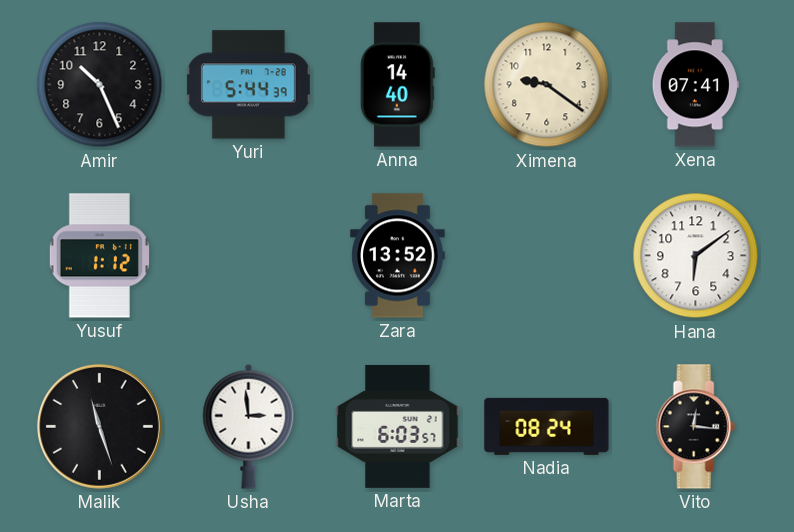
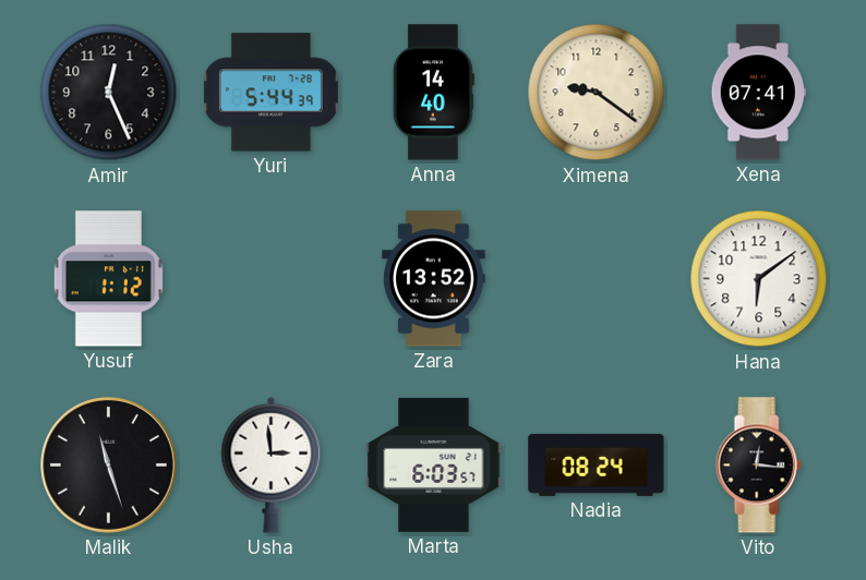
Amir: 10:26 -> 12:26
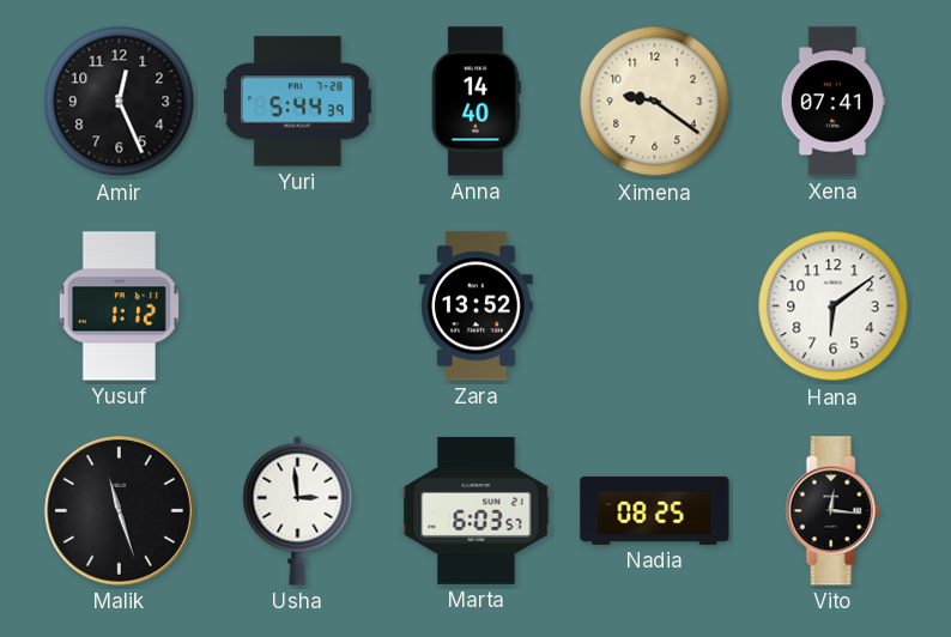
Nadia: 08:24 -> 08:25
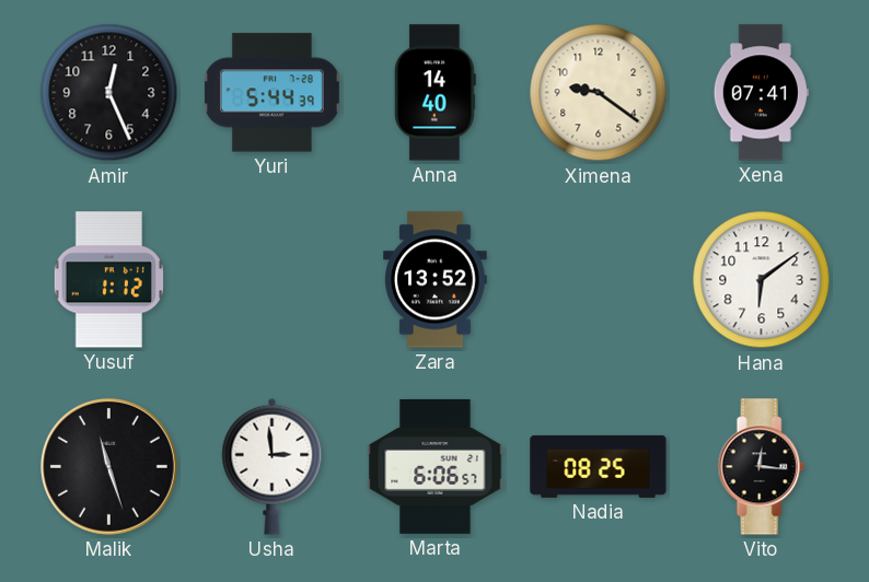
Marta: 6:03 -> 6:06
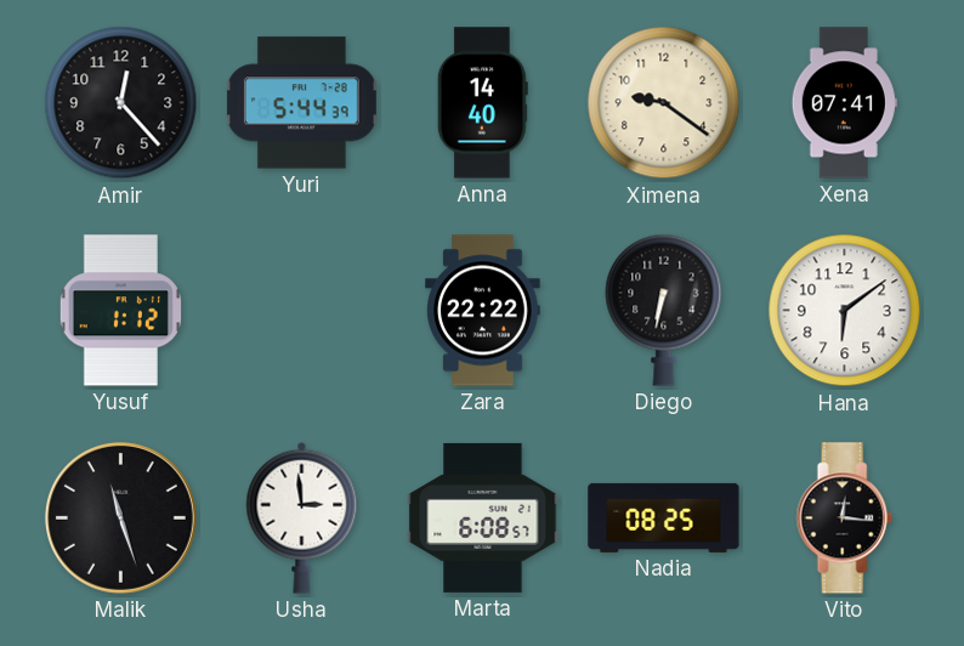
Amir: 12:26 -> 12:23
Zara: 13:52 -> 22:22
Diego: none -> 6:32
Marta: 6:06 -> 6:08
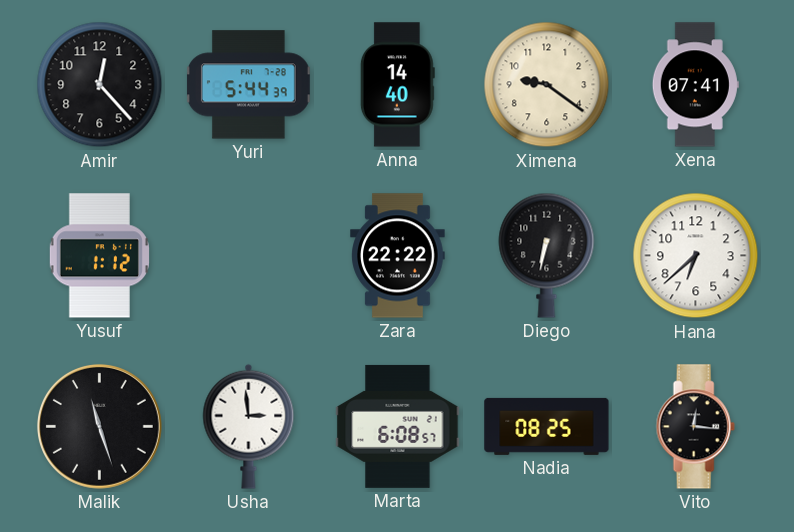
Hana: 6:09 -> 6:38
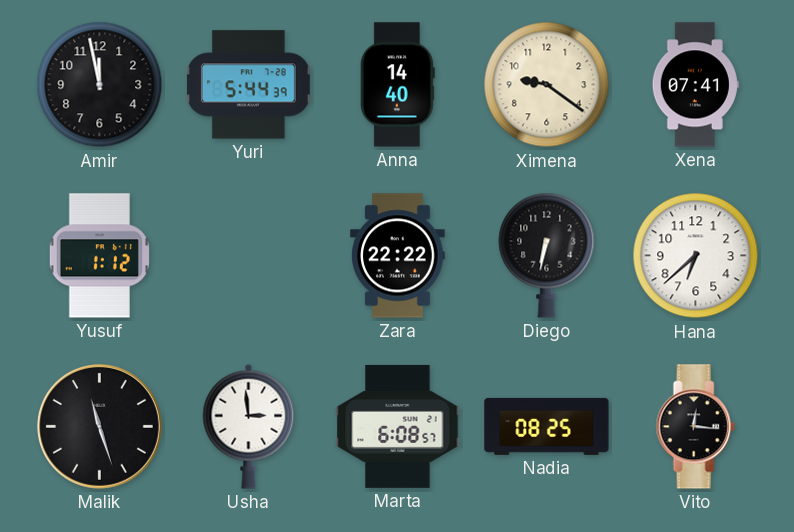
Amir: 12:23 -> 11:58
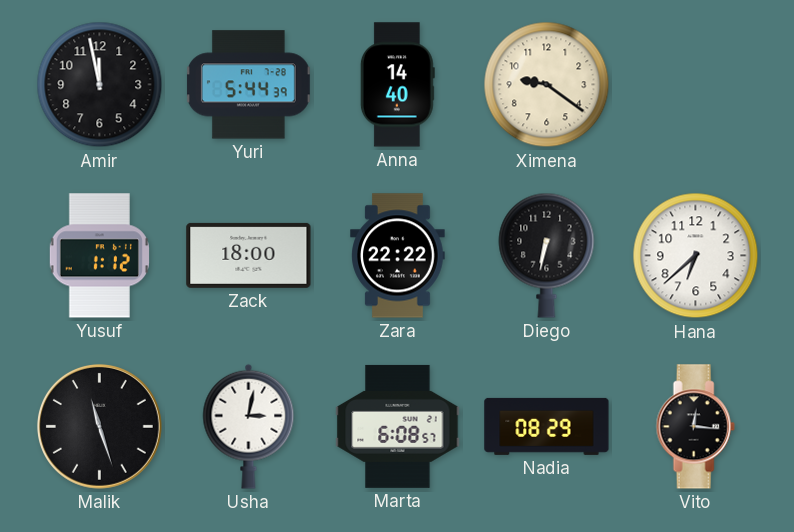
Xena: 07:41 -> none
Zack: none -> 18:00
Usha: 2:59 -> 3:02
Nadia: 08:25 -> 08:29
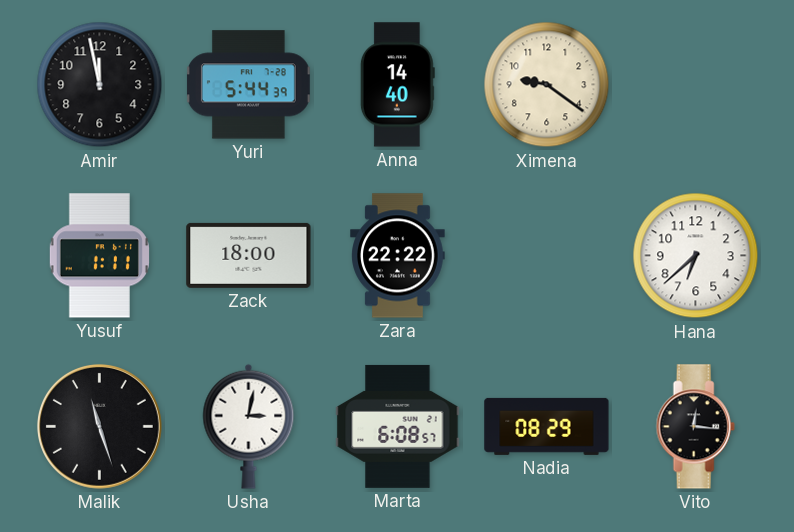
Yusuf: 1:12 -> 1:11
Diego: 6:32 -> none
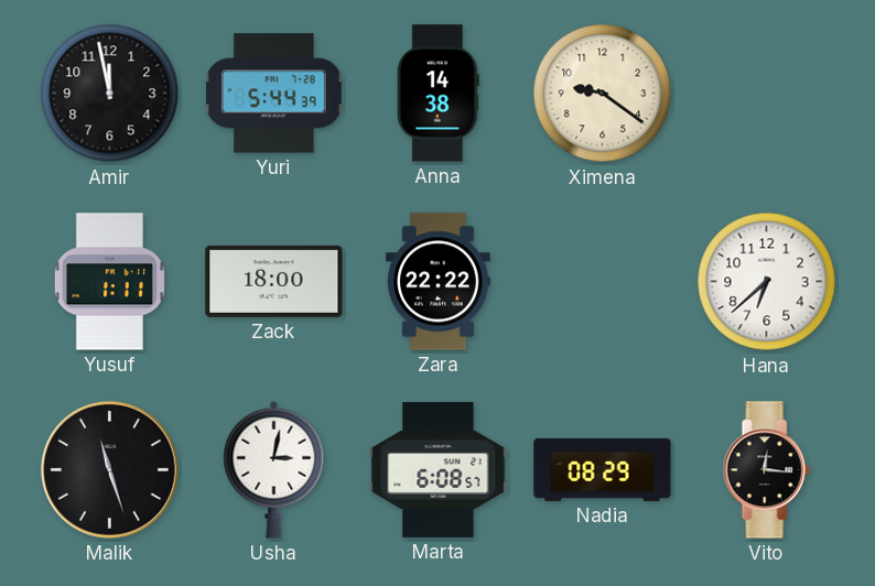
Anna: 14:40 -> 14:38
